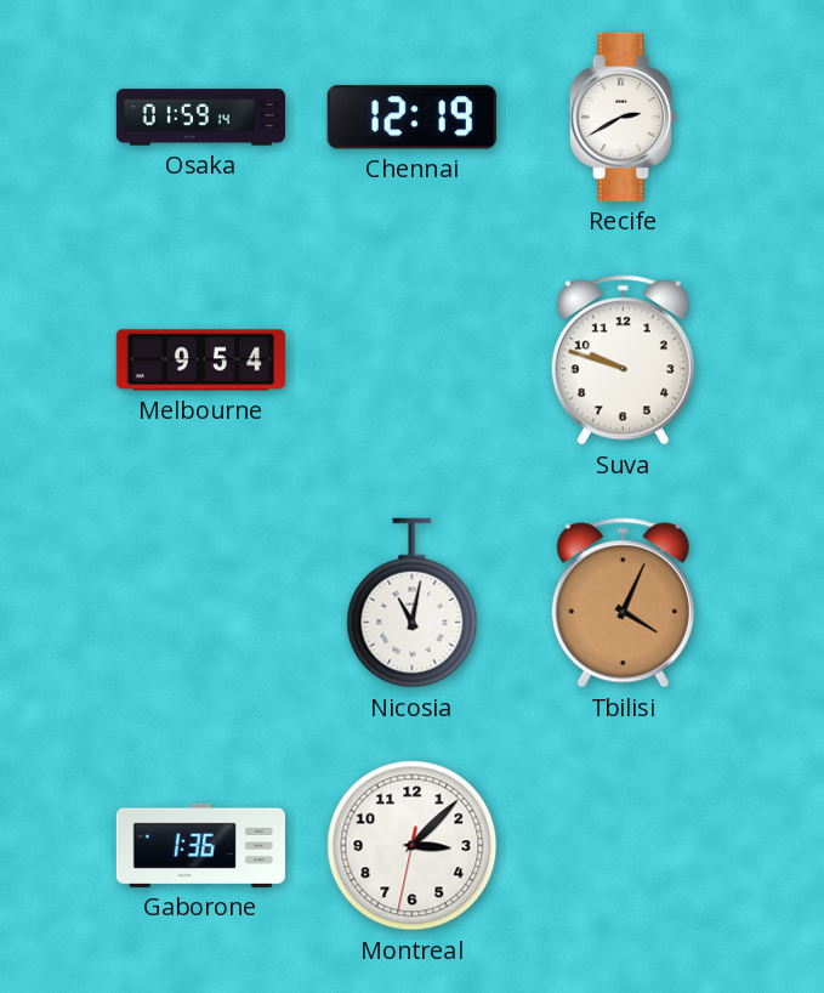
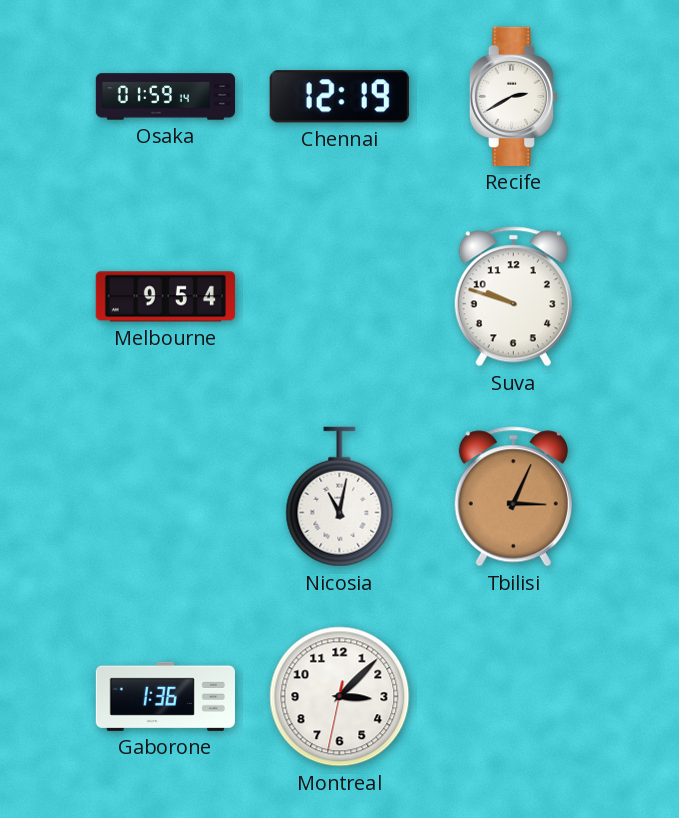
Tbilisi: 4:04 -> 3:04
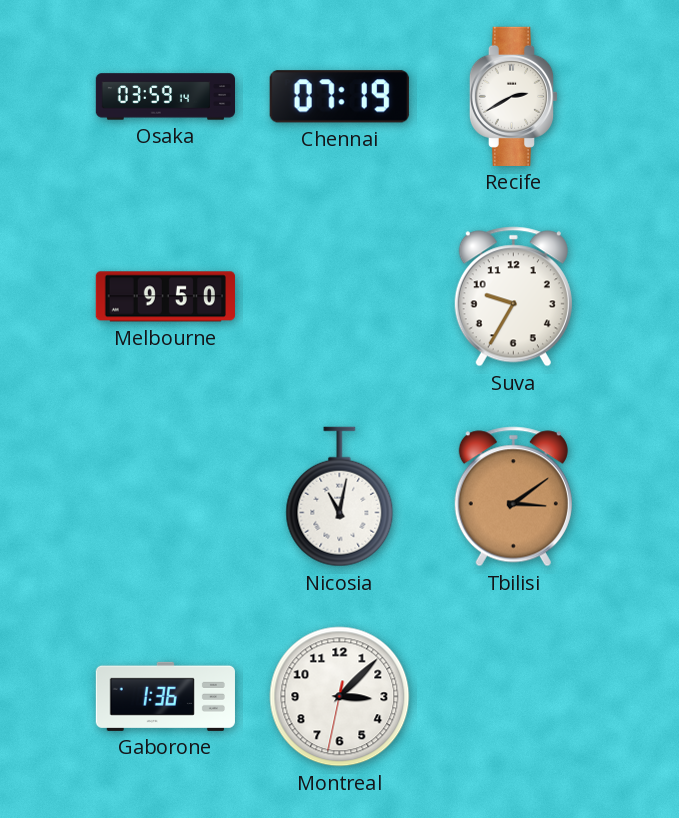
Osaka: 01:59 -> 03:59
Chennai: 12:19 -> 07:19
Melbourne: 9:54 -> 9:50
Suva: 9:48 -> 9:35
Tbilisi: 3:04 -> 3:09
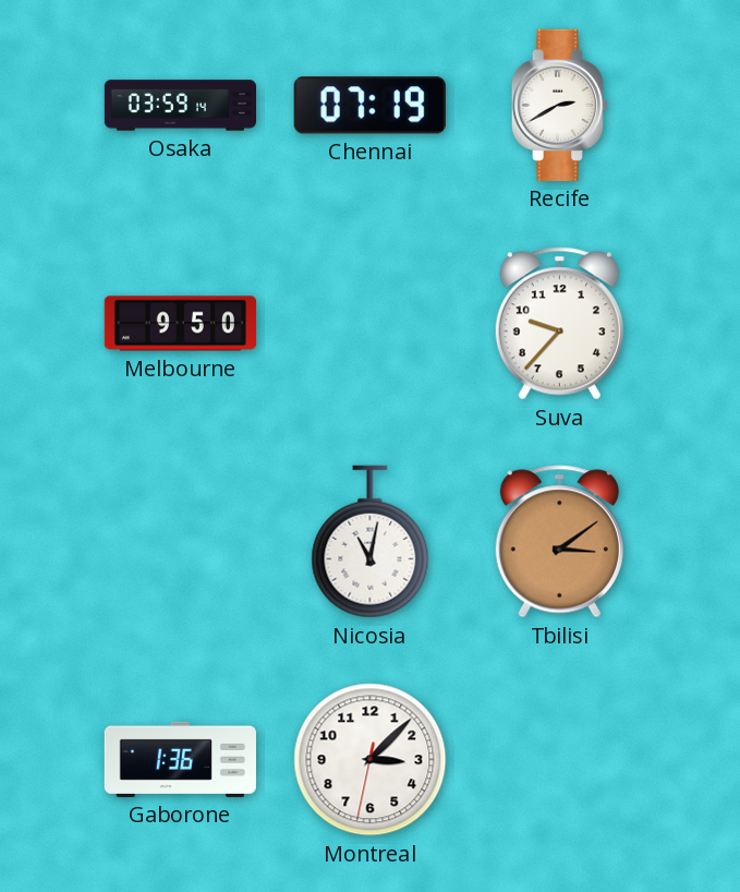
Suva: 9:35 -> 9:37
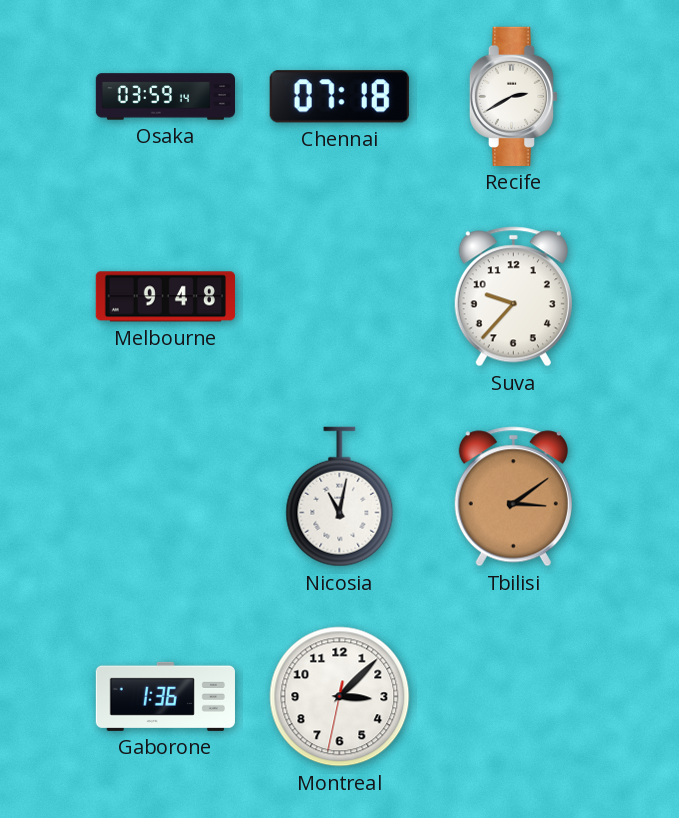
Chennai: 07:19 -> 07:18
Melbourne: 9:50 -> 9:48
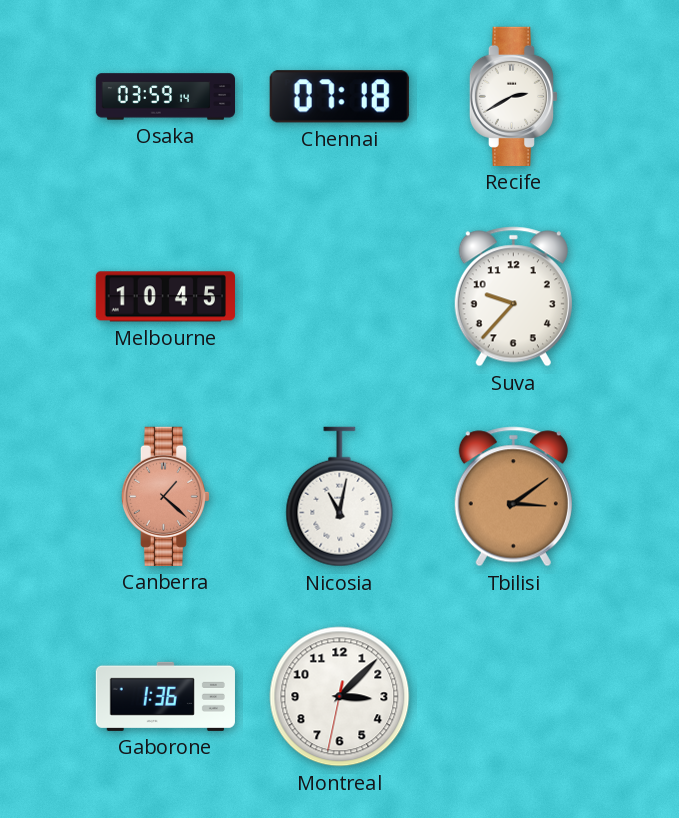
Melbourne: 9:48 -> 10:45
Canberra: none -> 1:22
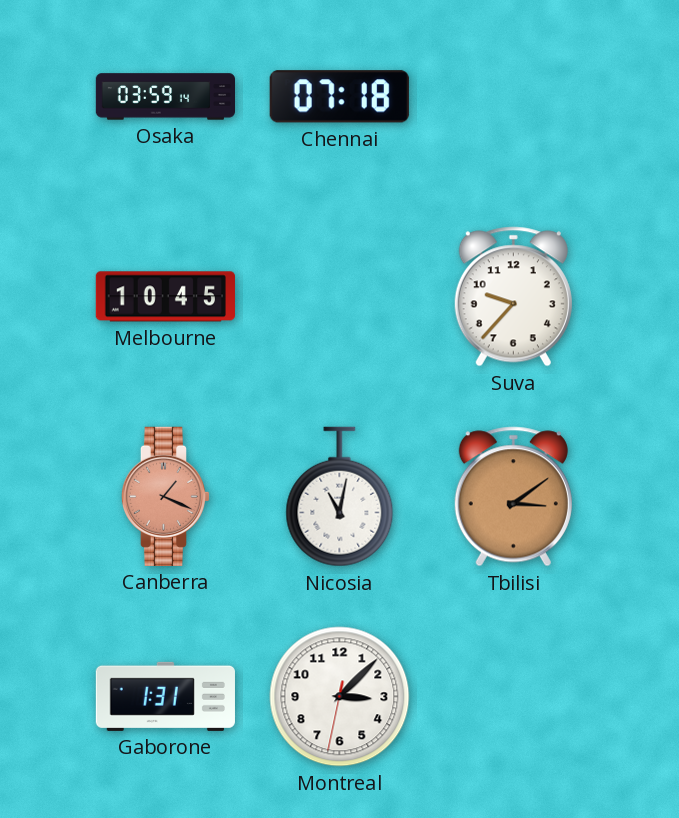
Recife: 2:40 -> none
Canberra: 1:22 -> 1:19
Gaborone: 1:36 -> 1:31
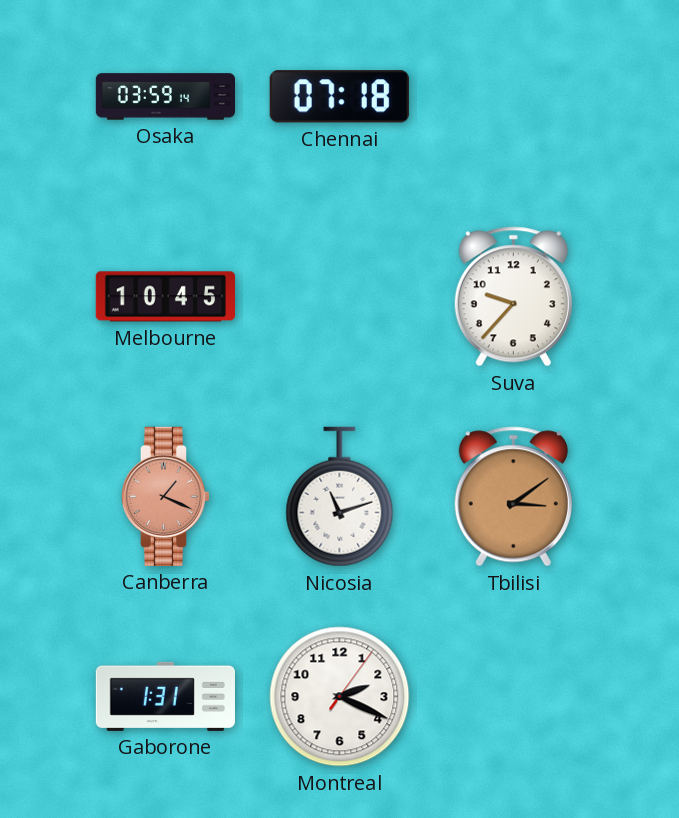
Nicosia: 11:02 -> 11:12
Montreal: 3:07 -> 2:19
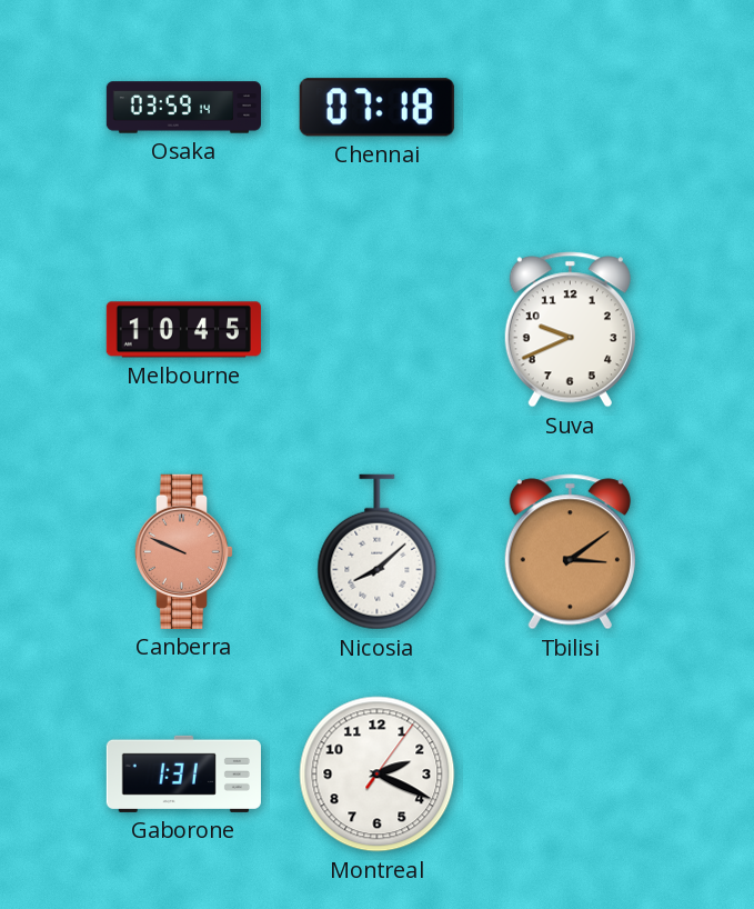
Suva: 9:37 -> 9:41
Canberra: 1:19 -> 9:49
Nicosia: 11:12 -> 8:08
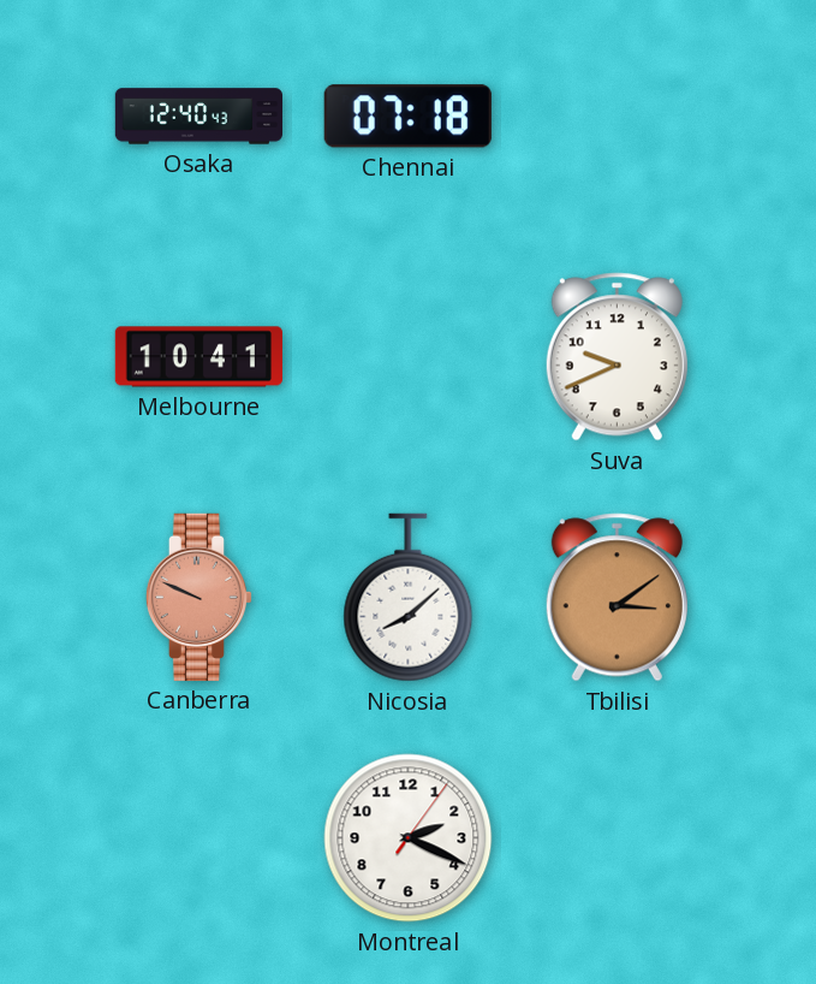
Osaka: 03:59 -> 12:40
Melbourne: 10:45 -> 10:41
Gaborone: 1:31 -> none
